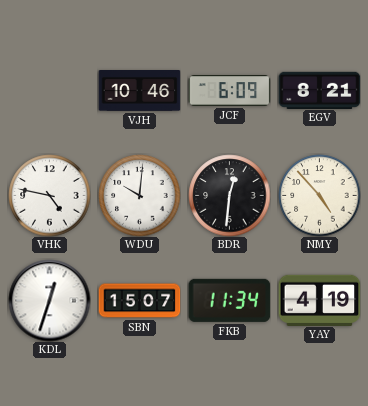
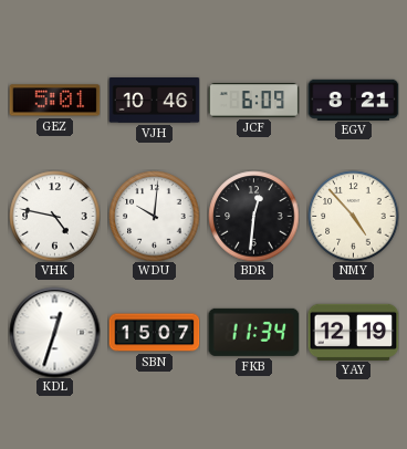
GEZ: none -> 5:01
YAY: 4:19 -> 12:19
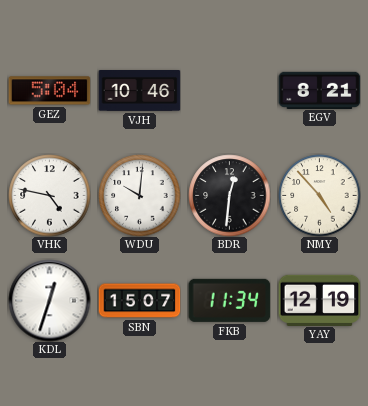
GEZ: 5:01 -> 5:04
JCF: 6:09 -> none
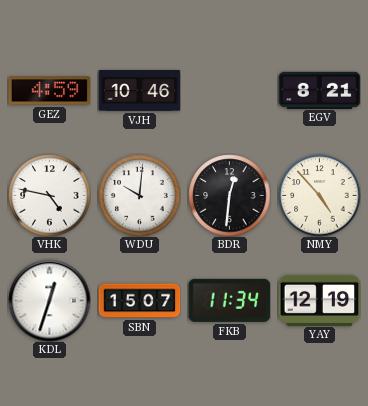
GEZ: 5:04 -> 4:59
